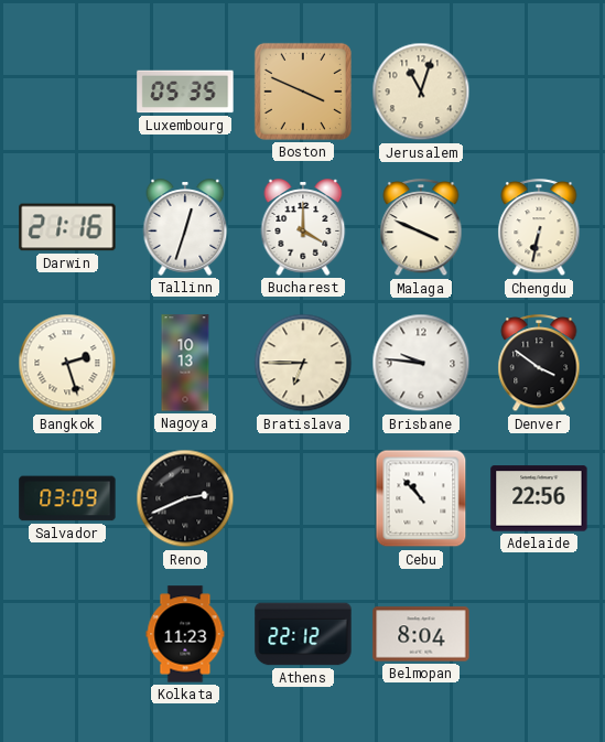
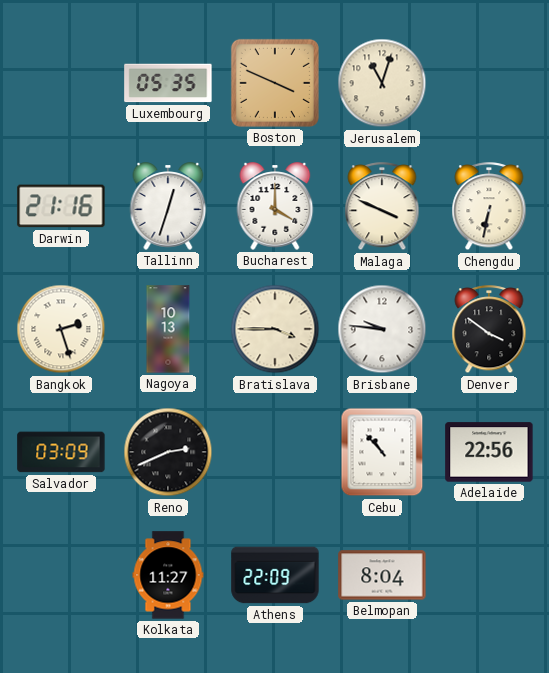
Bratislava: 6:45 -> 3:45
Kolkata: 11:23 -> 11:27
Athens: 22:12 -> 22:09
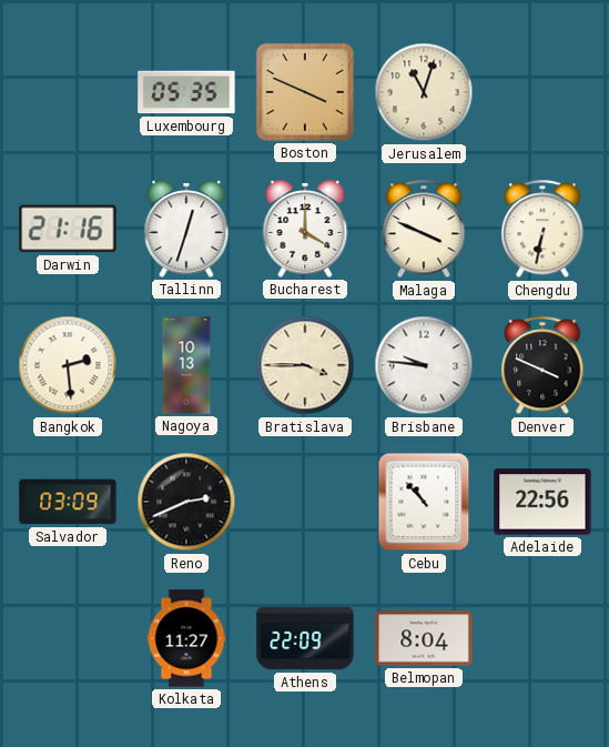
Bangkok: 2:27 -> 2:29
Denver: 3:51 -> 3:49
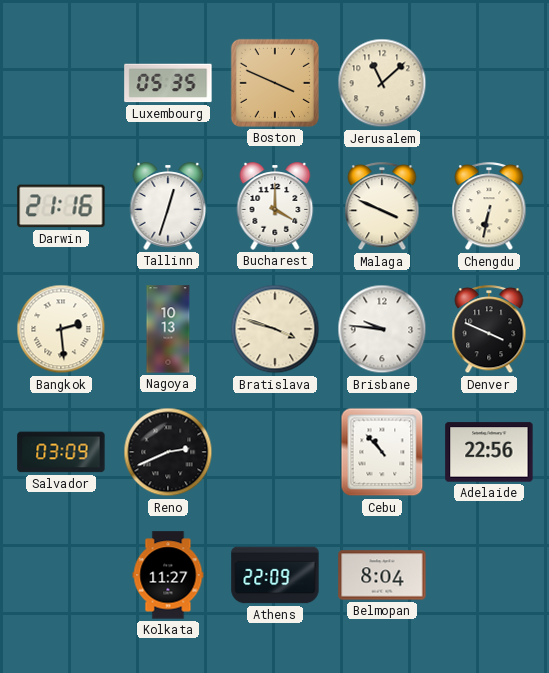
Jerusalem: 11:03 -> 11:08
Bratislava: 3:45 -> 3:48
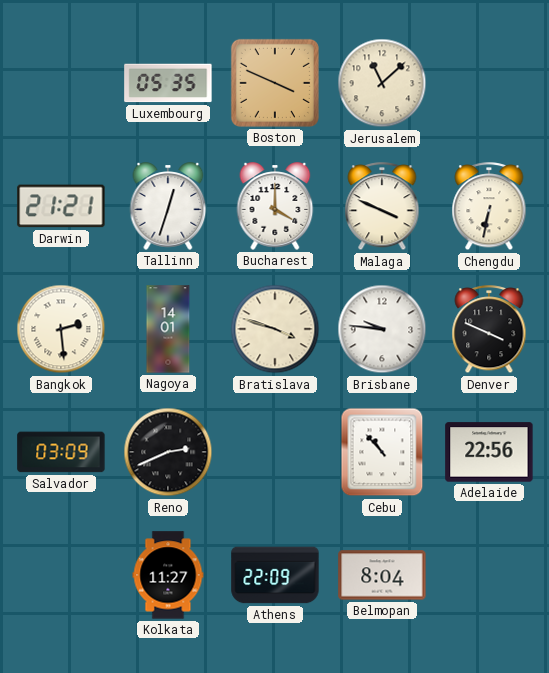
Darwin: 21:16 -> 21:21
Nagoya: 10:13 -> 14:01
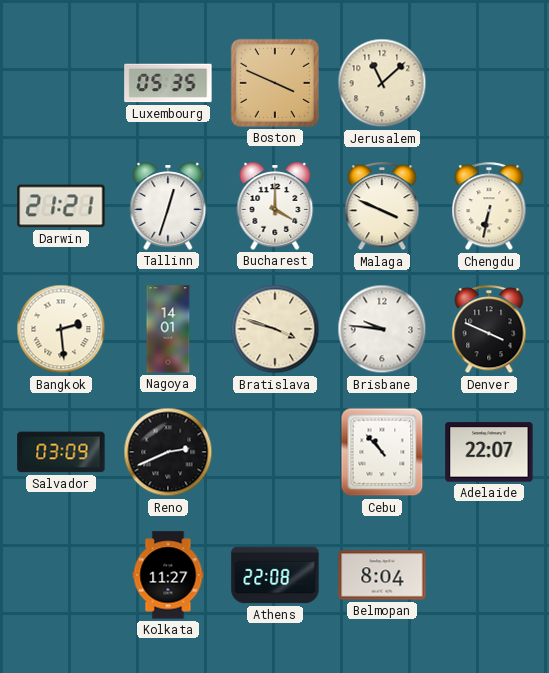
Adelaide: 22:56 -> 22:07
Athens: 22:09 -> 22:08
